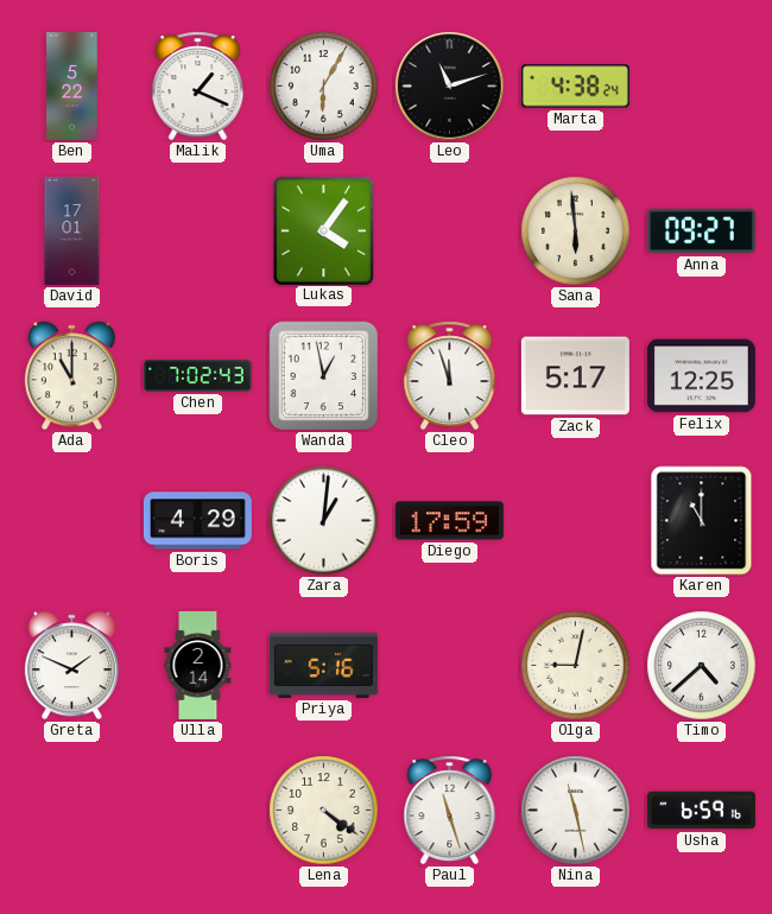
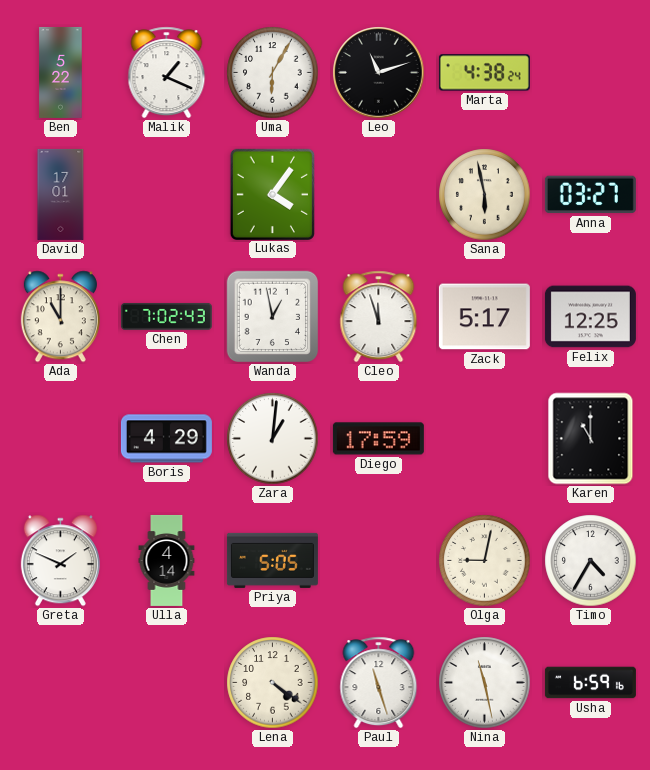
Sana: 5:59 -> 5:58
Anna: 09:27 -> 03:27
Ulla: 2:14 -> 4:14
Priya: 5:16 -> 5:05
Timo: 4:38 -> 4:35
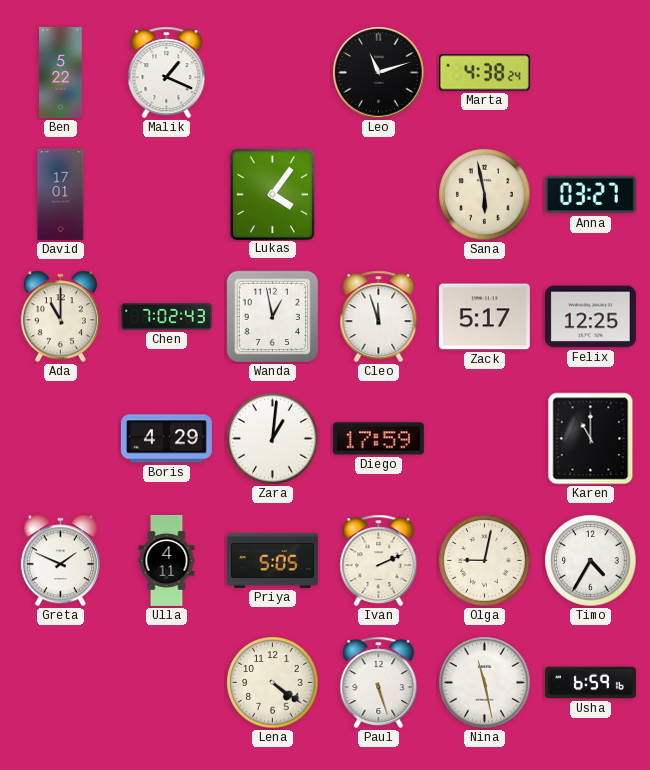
Uma: 6:05 -> none
Ulla: 4:14 -> 4:11
Ivan: none -> 2:11
Paul: 11:27 -> 5:27
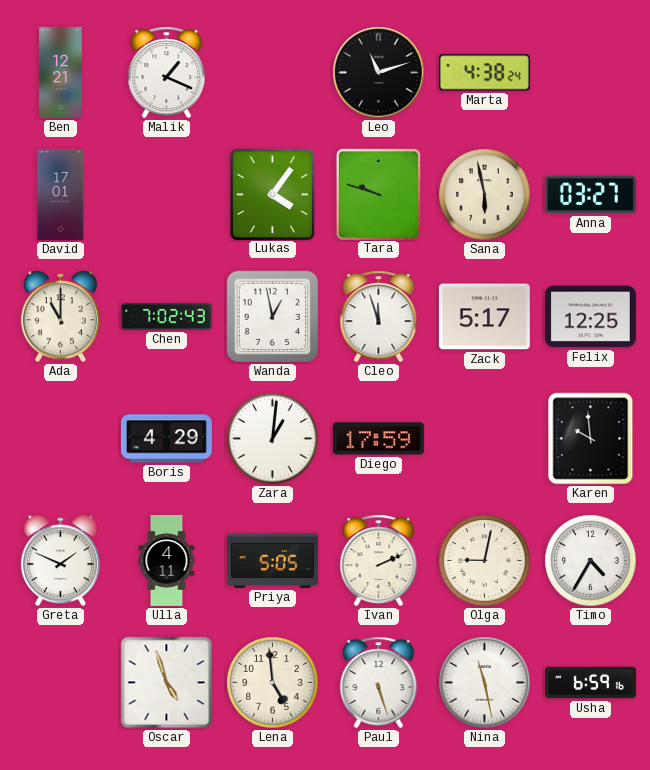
Ben: 5:22 -> 12:21
Tara: none -> 9:48
Karen: 11:00 -> 9:59
Oscar: none -> 4:57
Lena: 4:21 -> 4:59
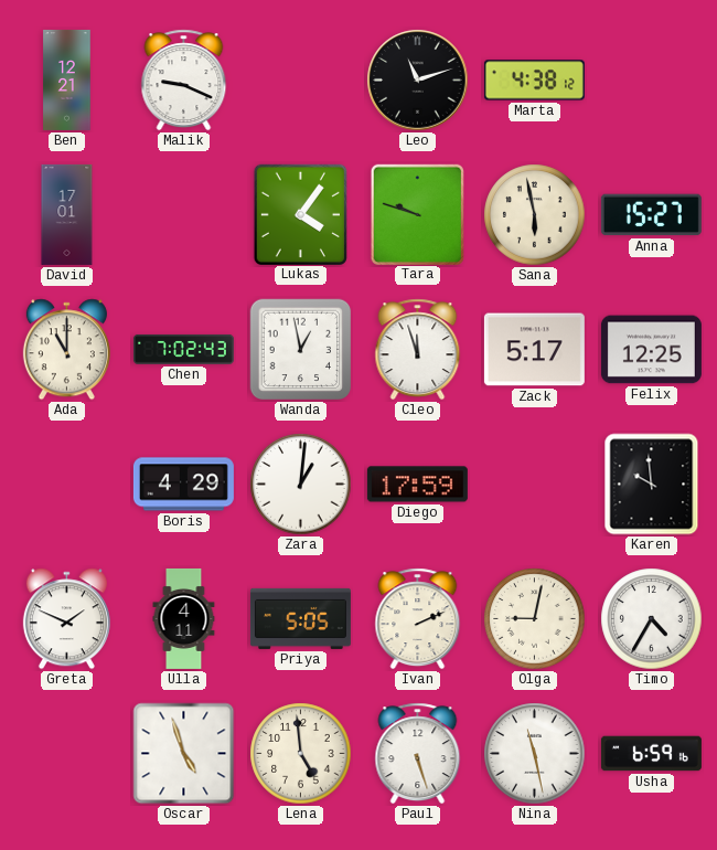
Malik: 1:19 -> 9:19
Marta: 4:38:24 -> 4:38:12
Anna: 03:27 -> 15:27
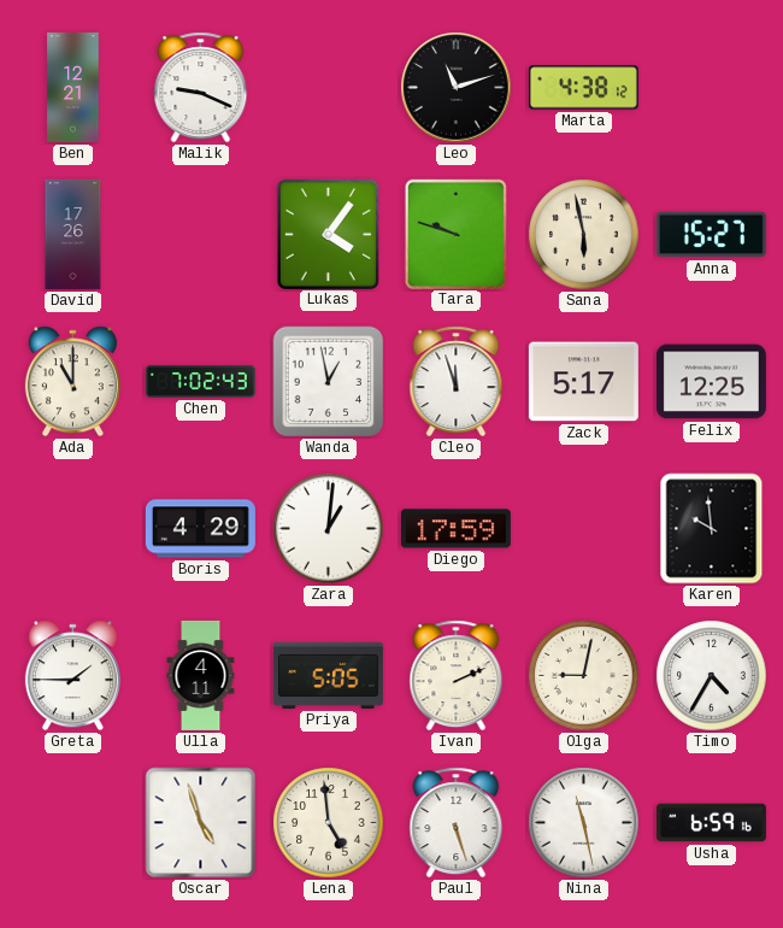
David: 17:01 -> 17:26
Greta: 1:49 -> 1:45
